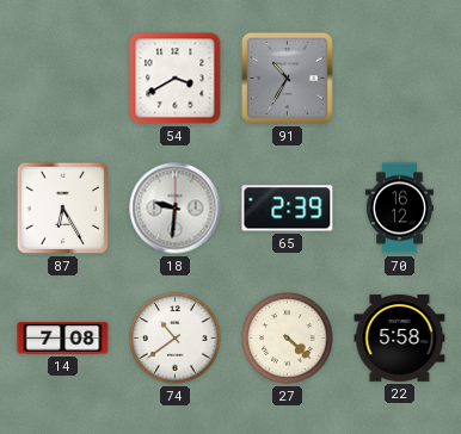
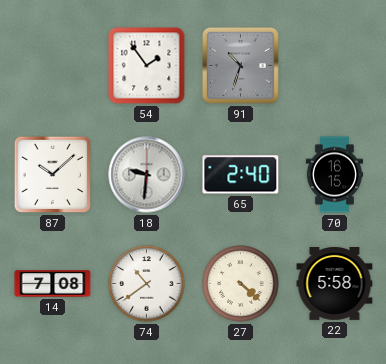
54: 3:40 -> 1:54
91: 10:35 -> 10:33
87: 6:25 -> 10:08
65: 2:39 -> 2:40
70: 16:12 -> 16:15
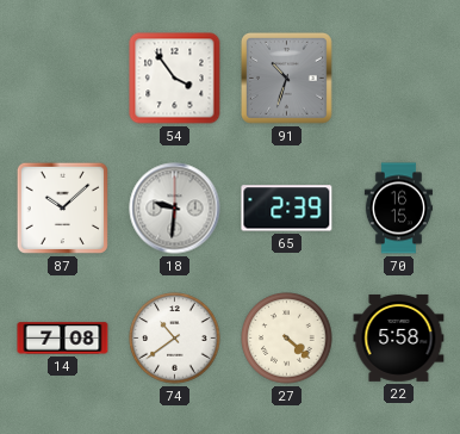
54: 1:54 -> 3:54
65: 2:40 -> 2:39
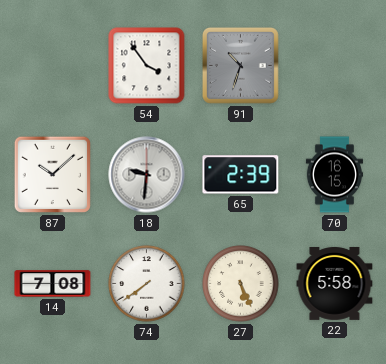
74: 10:39 -> 7:39
27: 4:22 -> 5:26
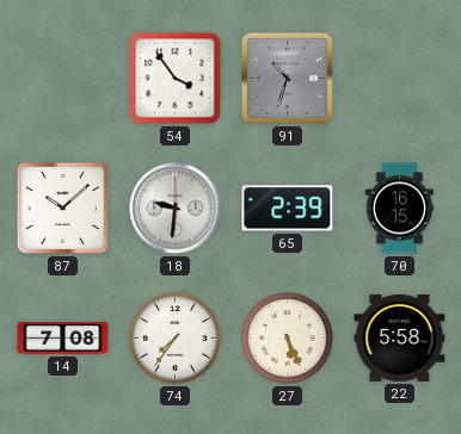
74: 7:39 -> 7:36
